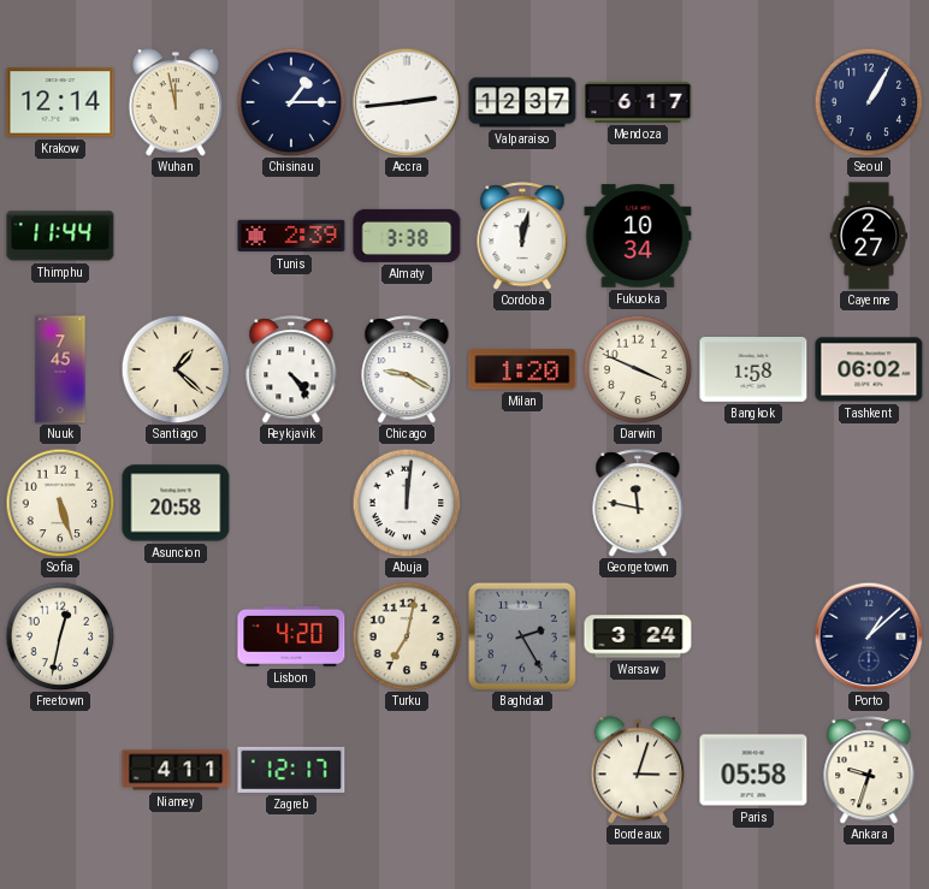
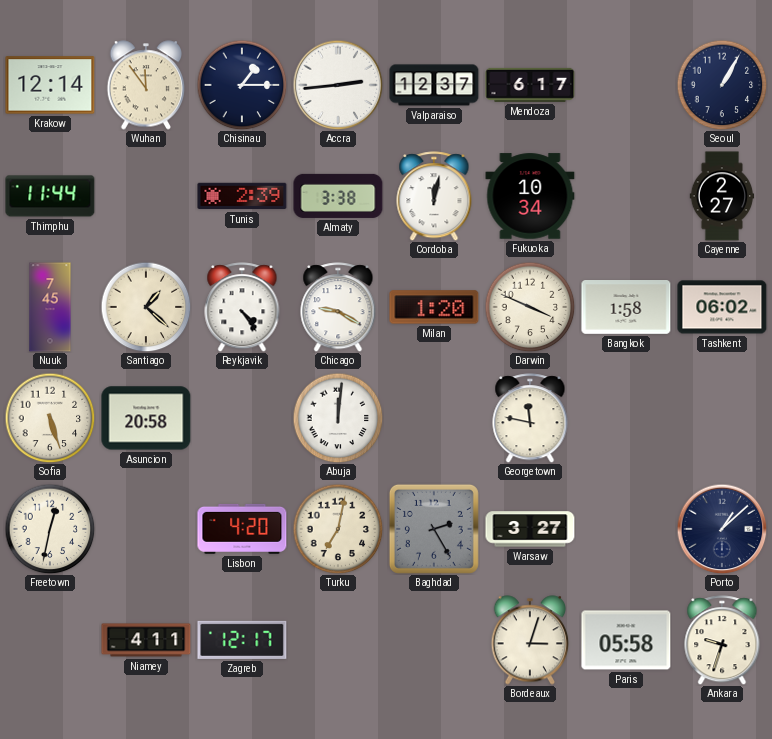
Wuhan: 11:58 -> 11:54
Warsaw: 3:24 -> 3:27
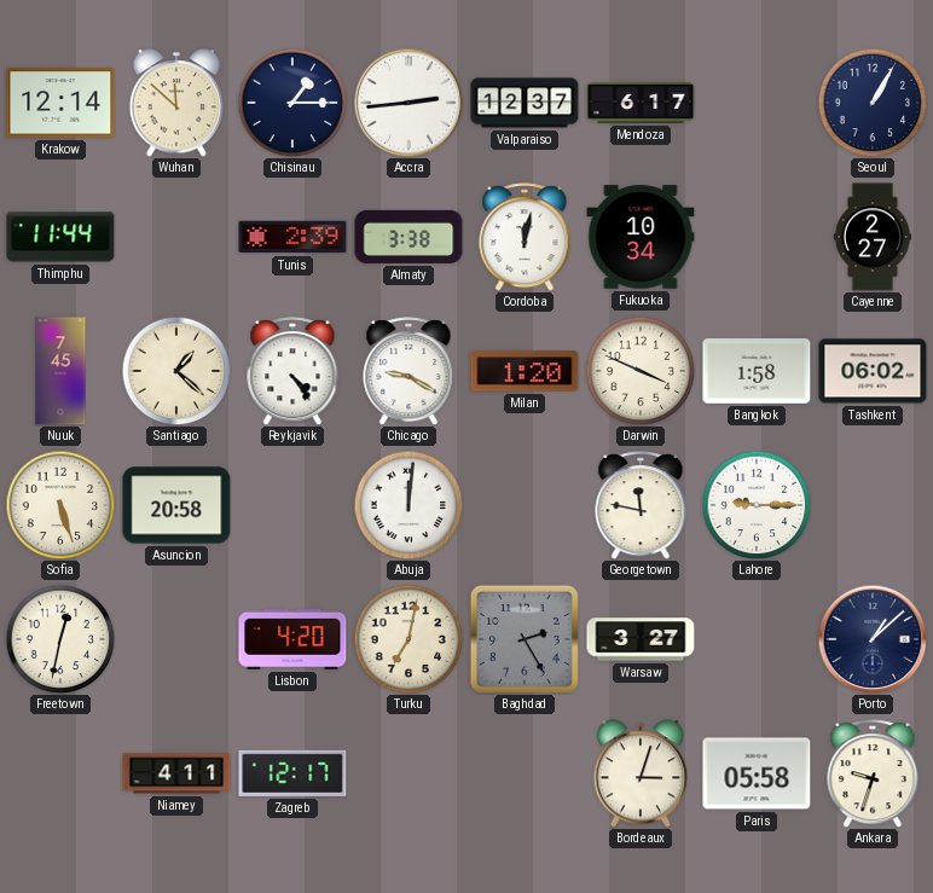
Wuhan: 11:54 -> 11:52
Lahore: none -> 9:15
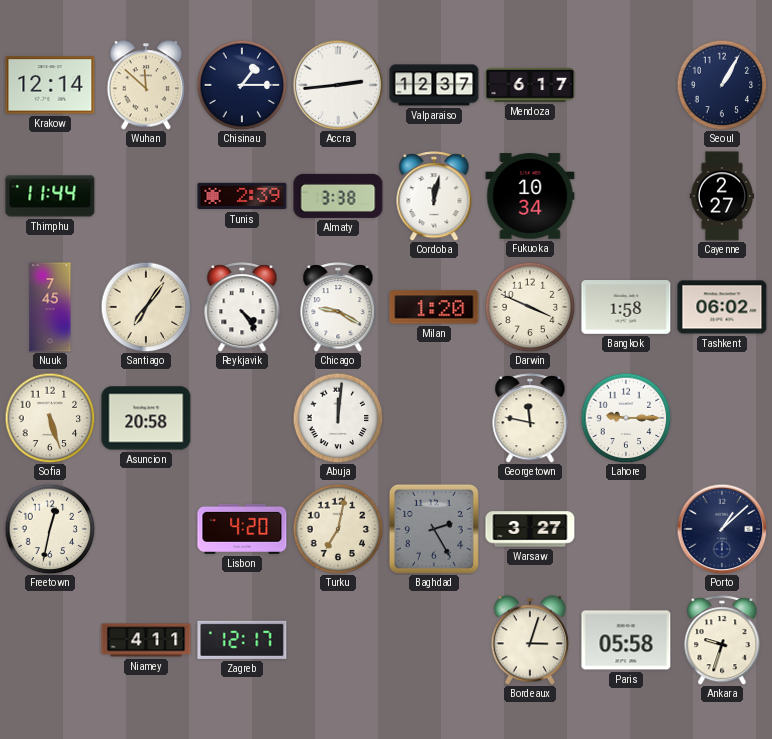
Santiago: 1:22 -> 7:06
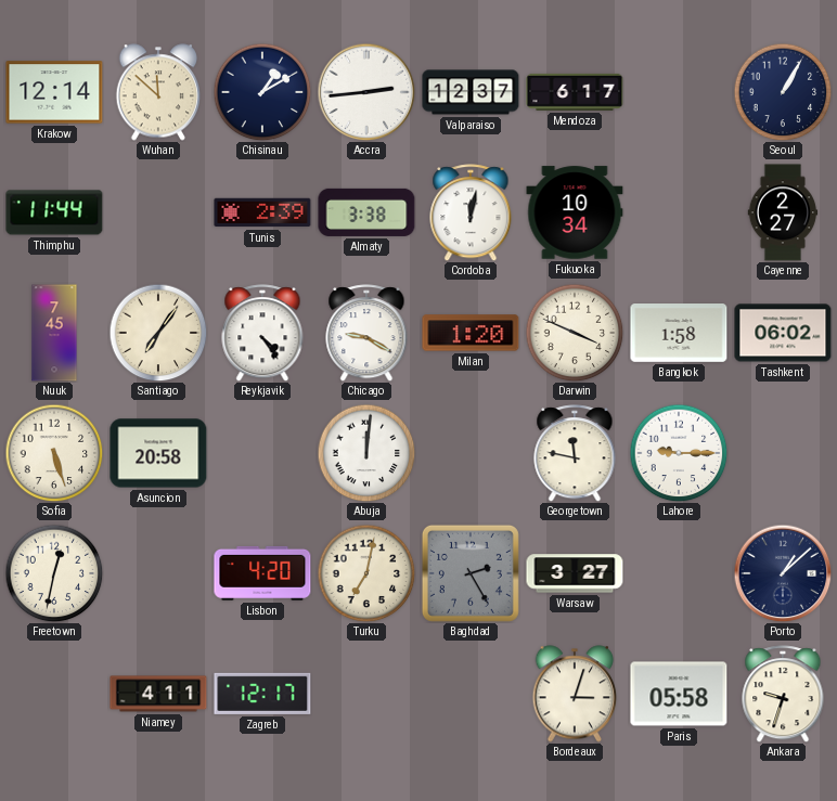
Chisinau: 1:15 -> 1:10
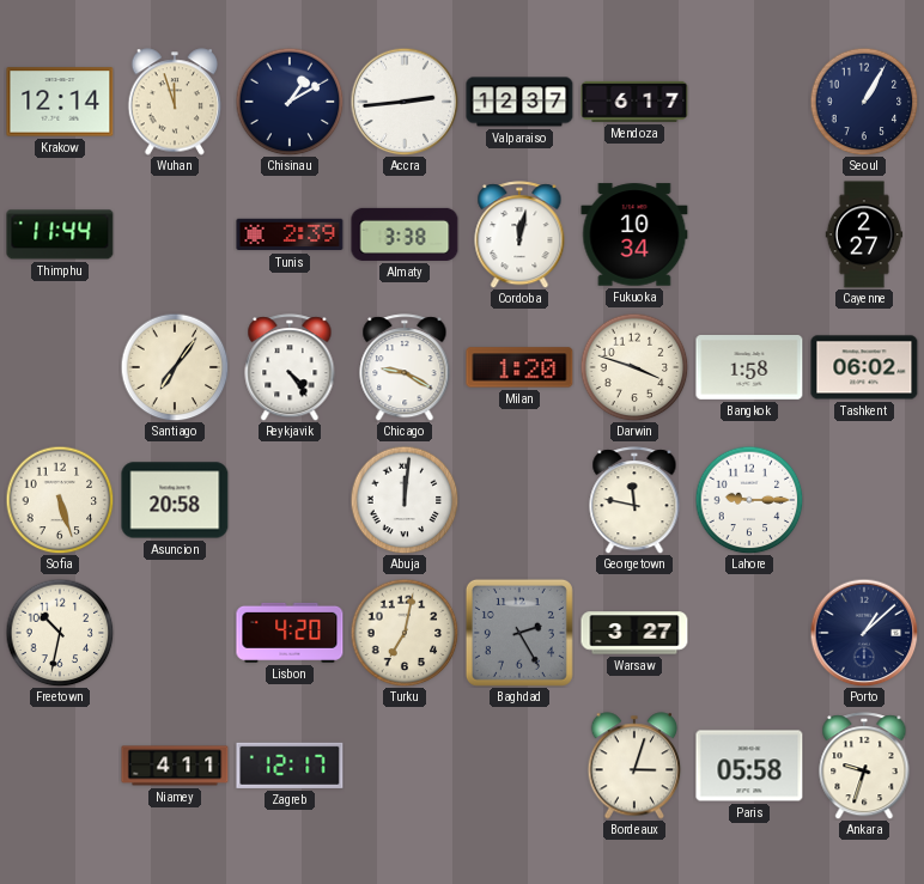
Wuhan: 11:52 -> 11:57
Nuuk: 7:45 -> none
Darwin: 3:49 -> 3:48
Freetown: 12:32 -> 10:32
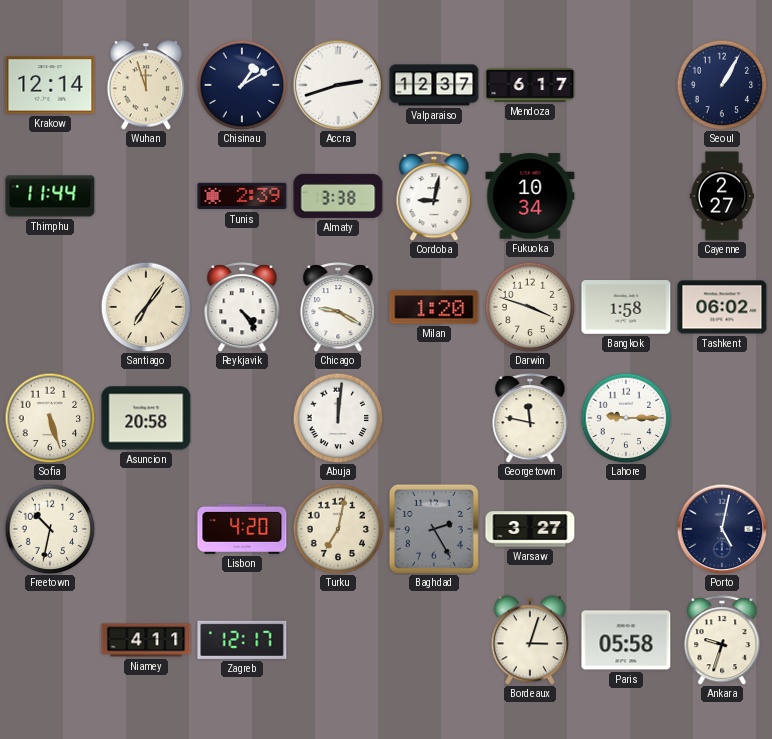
Accra: 2:44 -> 2:42
Cordoba: 12:02 -> 9:02
Porto: 1:08 -> 5:02
